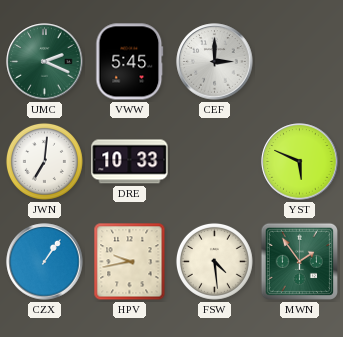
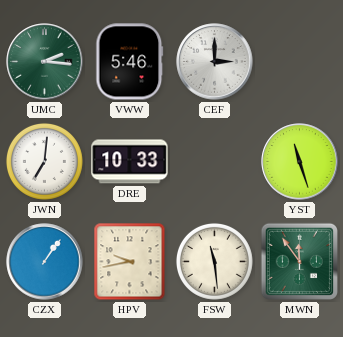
UMC: 2:19 -> 2:16
VWW: 5:45 -> 5:46
YST: 5:49 -> 11:27
FSW: 4:29 -> 11:29
MWN: 1:54 -> 11:54
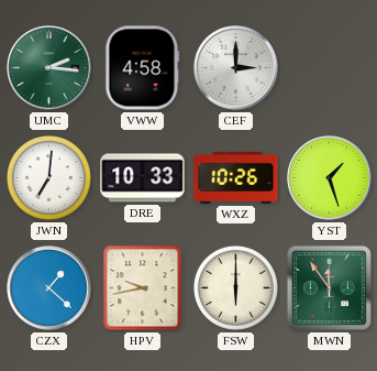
VWW: 5:46 -> 4:58
WXZ: none -> 10:26
YST: 11:27 -> 1:27
CZX: 1:06 -> 1:22
FSW: 11:29 -> 6:00
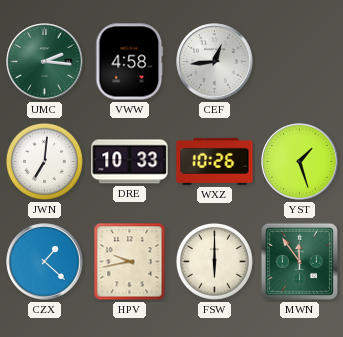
CEF: 3:00 -> 12:44
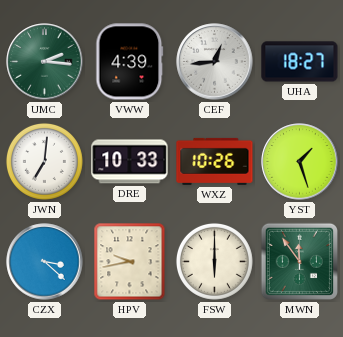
VWW: 4:58 -> 4:39
UHA: none -> 18:27
CZX: 1:22 -> 3:22
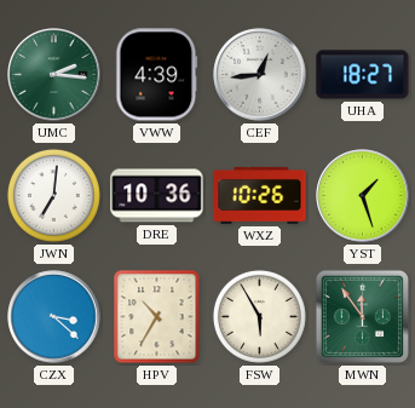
DRE: 10:33 -> 10:36
HPV: 9:43 -> 10:35
FSW: 6:00 -> 5:55
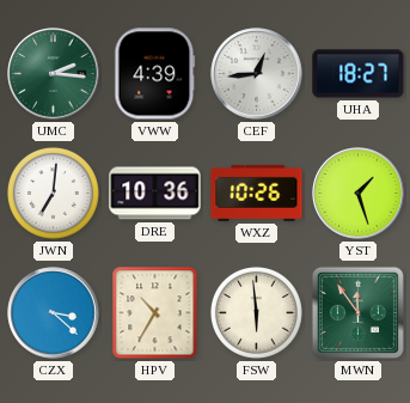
FSW: 5:55 -> 5:59
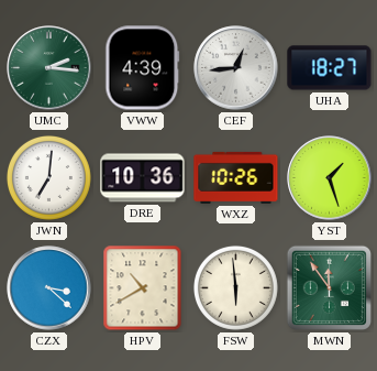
HPV: 10:35 -> 10:40
